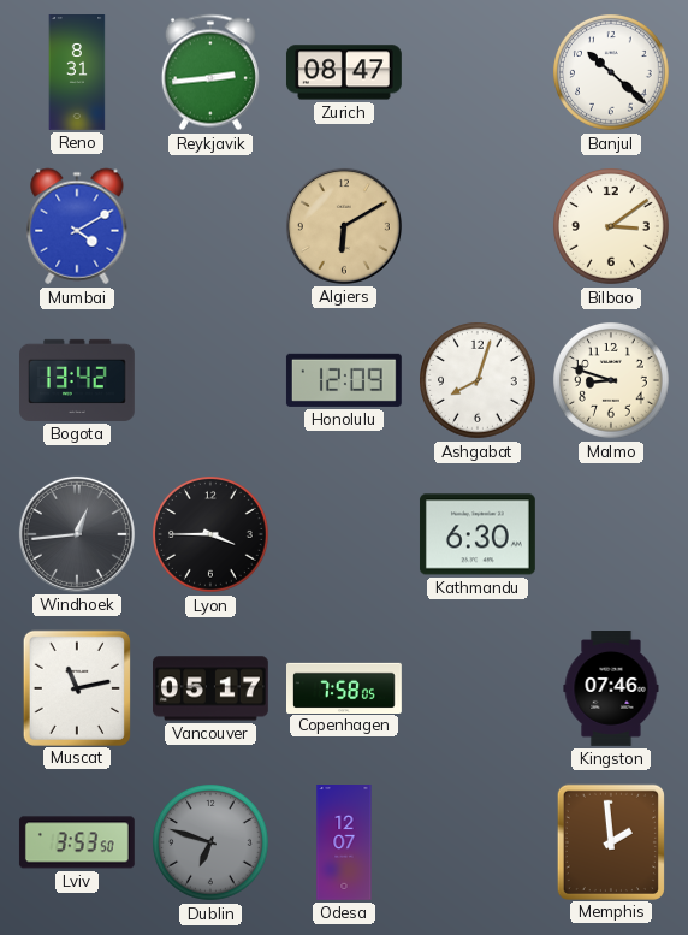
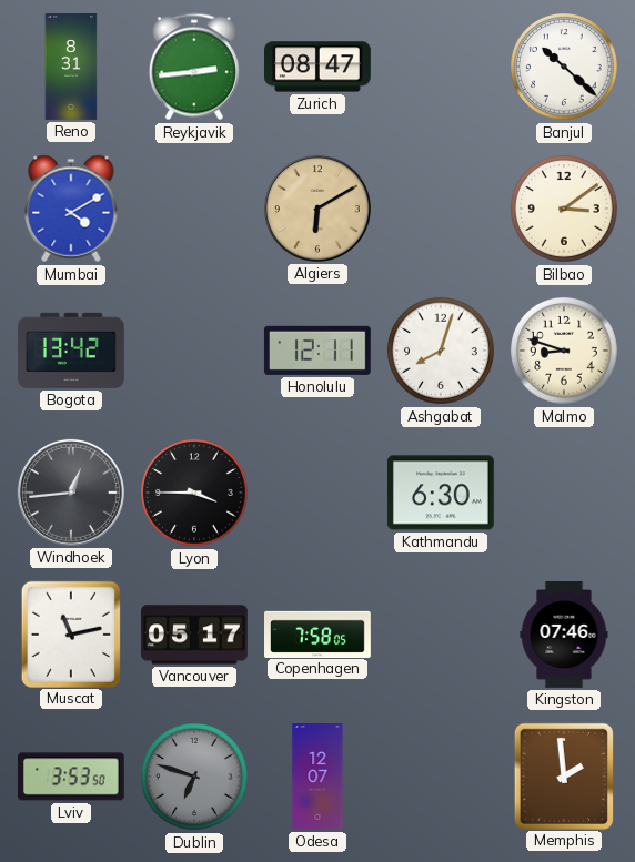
Honolulu: 12:09 -> 12:11
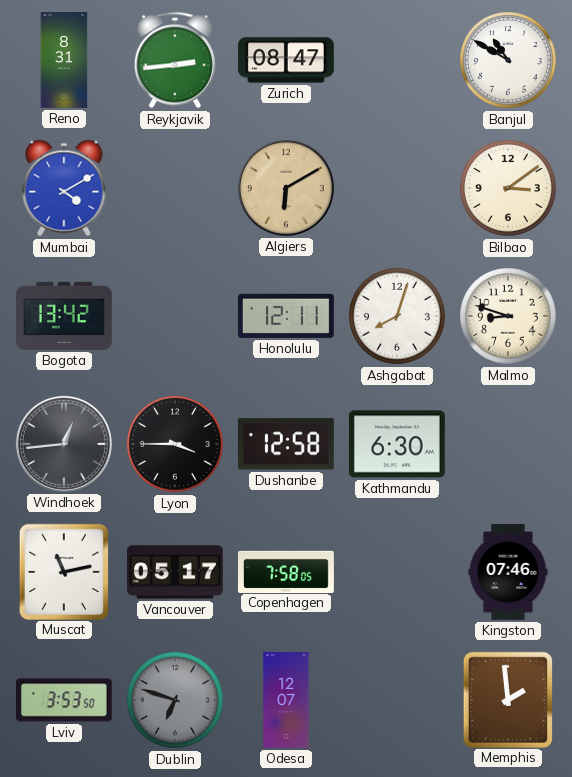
Banjul: 10:22 -> 10:50
Dushanbe: none -> 12:58
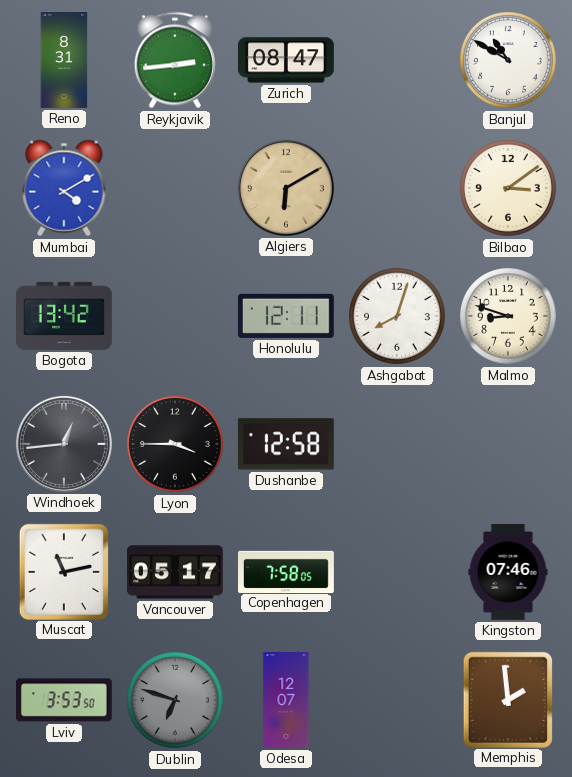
Kathmandu: 6:30 -> none
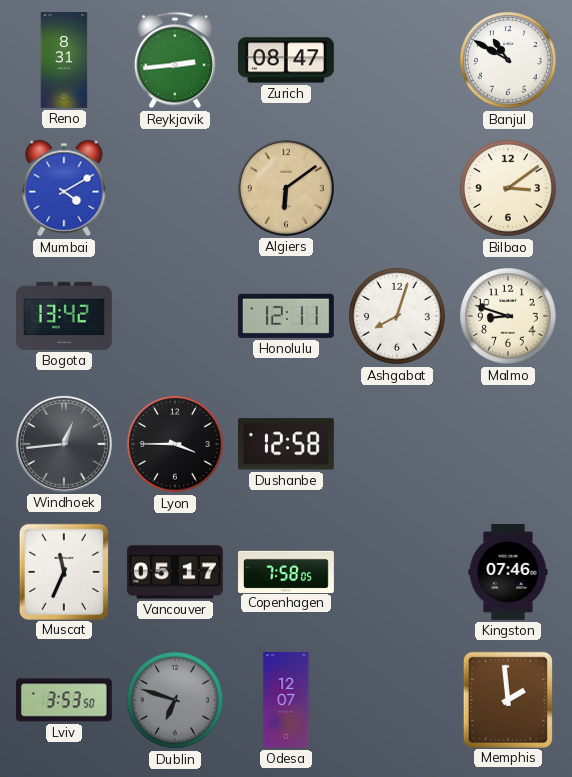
Algiers: 6:10 -> 6:09
Muscat: 11:13 -> 11:34
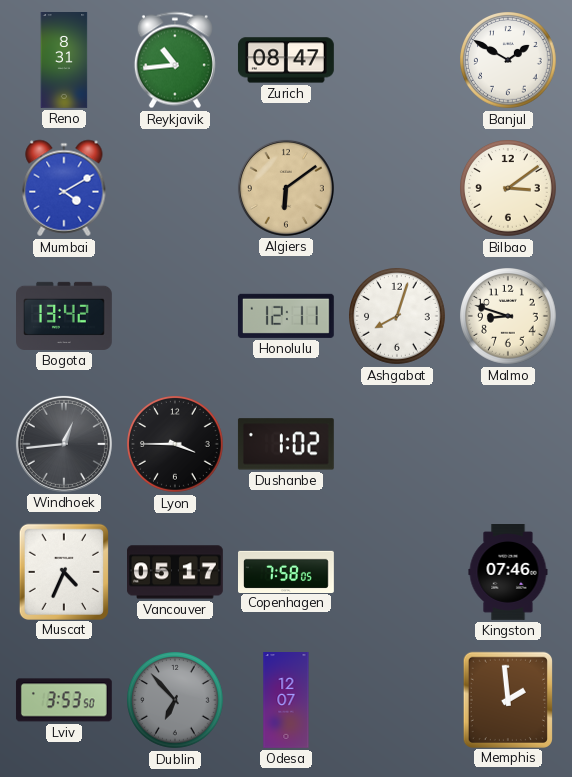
Reykjavik: 2:44 -> 10:44
Banjul: 10:50 -> 1:50
Dushanbe: 12:58 -> 1:02
Muscat: 11:34 -> 4:34
Dublin: 6:48 -> 6:53
